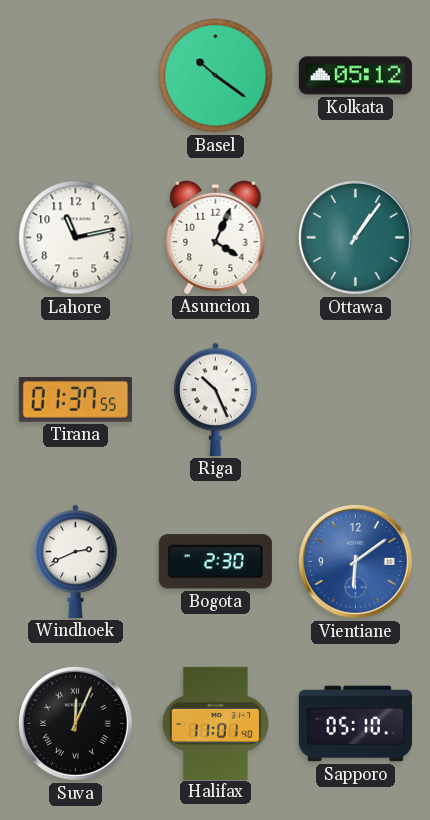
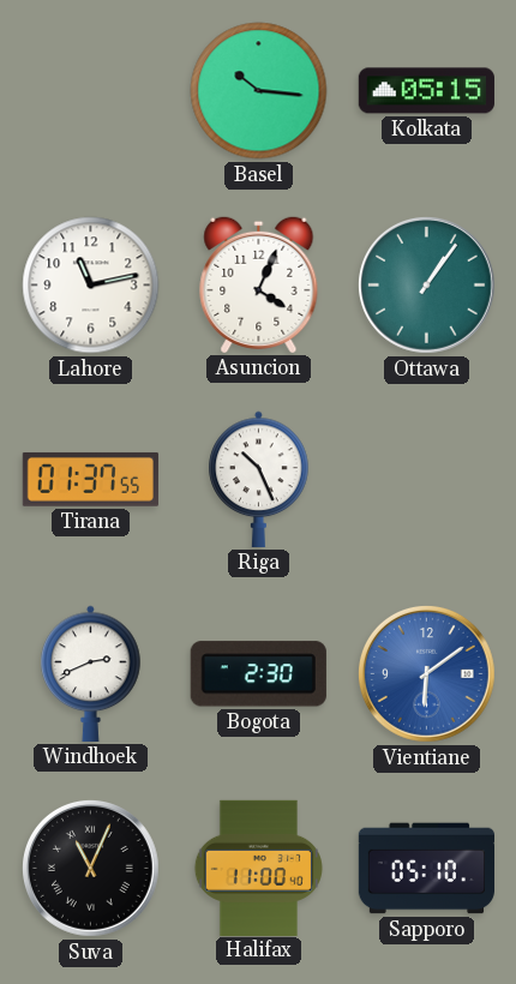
Basel: 10:21 -> 10:16
Kolkata: 05:12 -> 05:15
Suva: 12:04 -> 11:04
Halifax: 11:01 -> 11:00
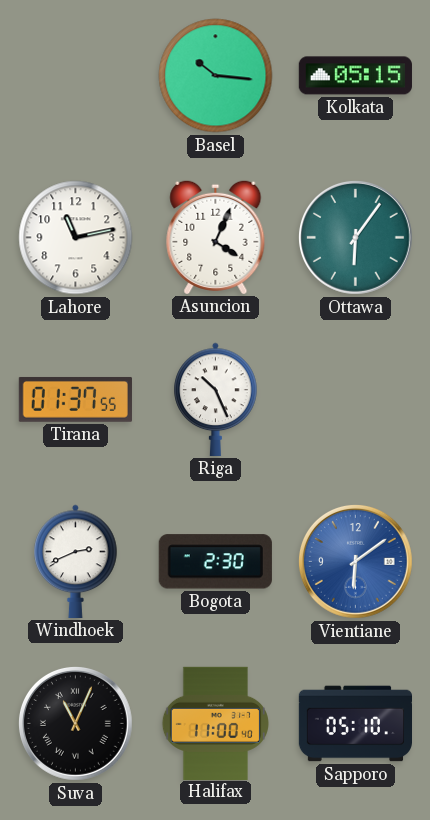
Ottawa: 1:06 -> 6:06
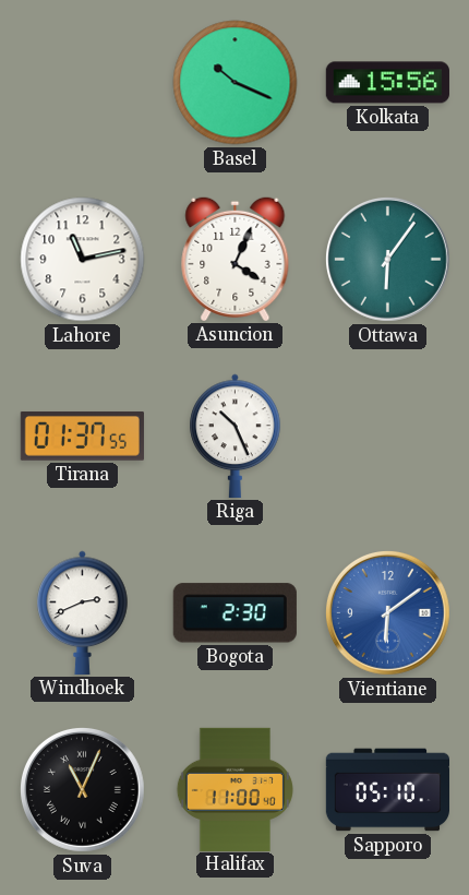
Basel: 10:16 -> 10:19
Kolkata: 05:15 -> 15:56
